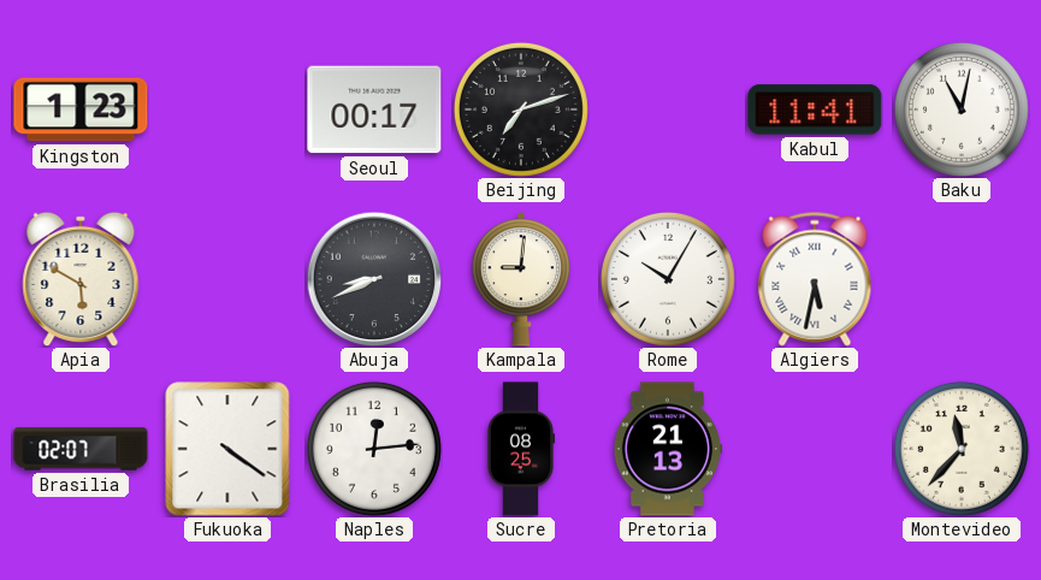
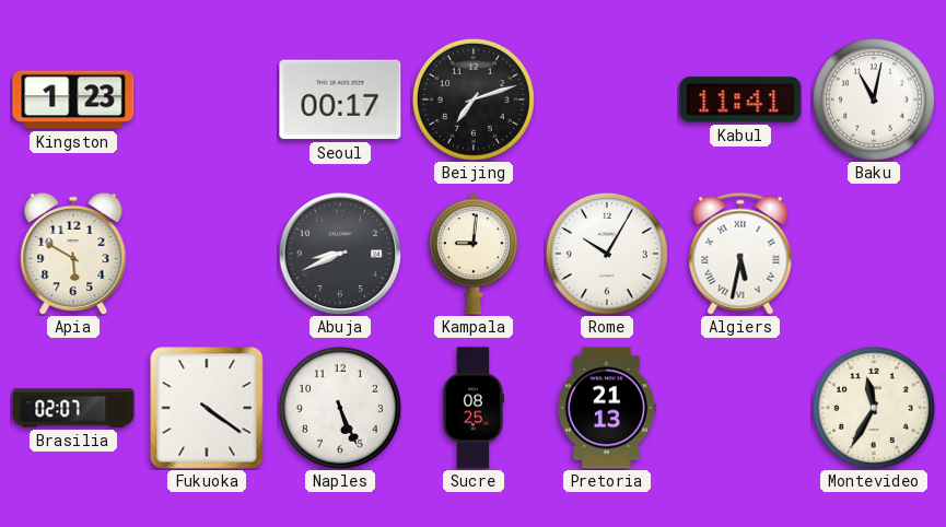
Naples: 12:14 -> 5:26
Montevideo: 11:37 -> 11:35
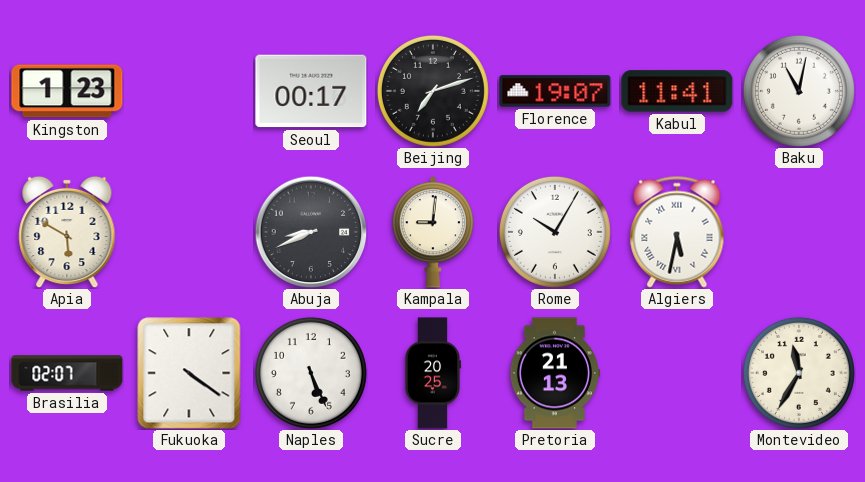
Florence: none -> 19:07
Sucre: 08:25 -> 20:25
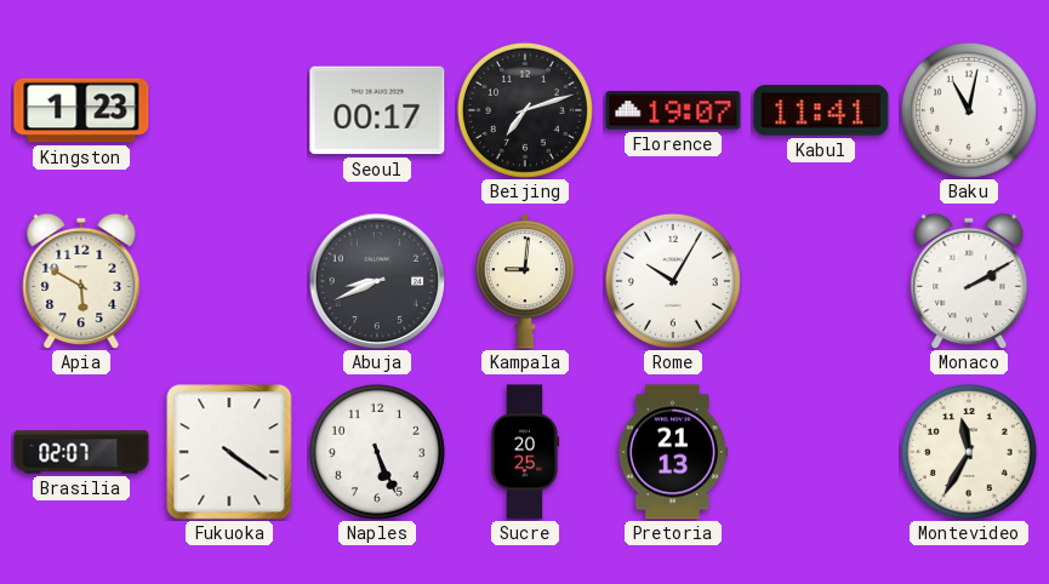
Algiers: 5:32 -> none
Monaco: none -> 2:10
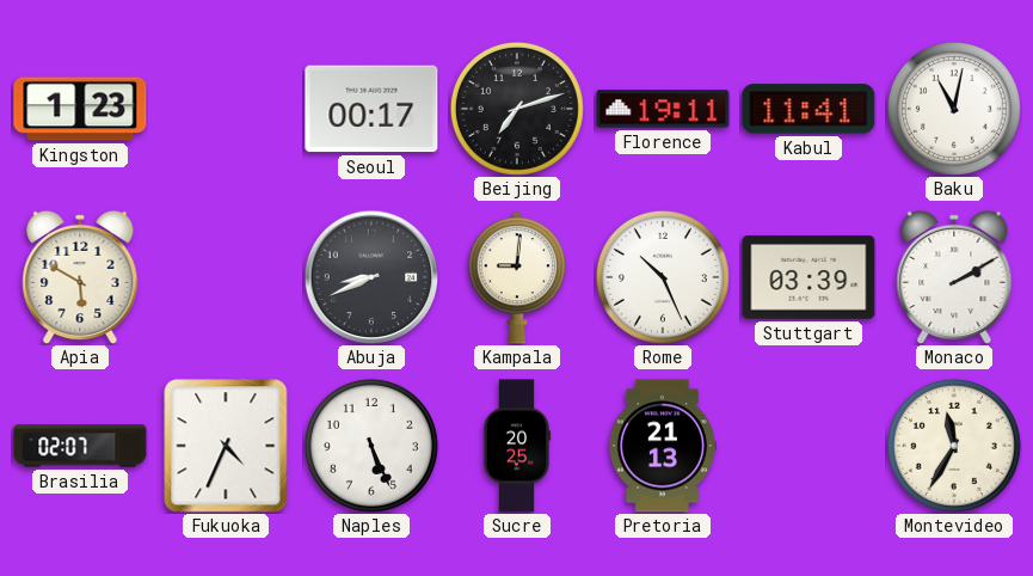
Florence: 19:07 -> 19:11
Rome: 10:05 -> 10:26
Stuttgart: none -> 03:39
Fukuoka: 4:21 -> 4:34
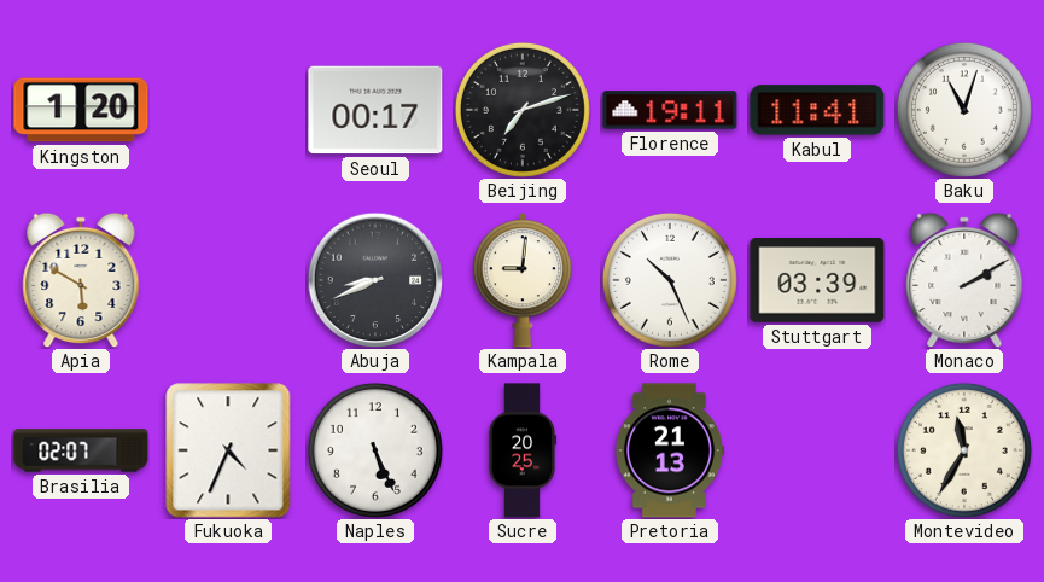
Kingston: 1:23 -> 1:20
Baku: 11:02 -> 11:03
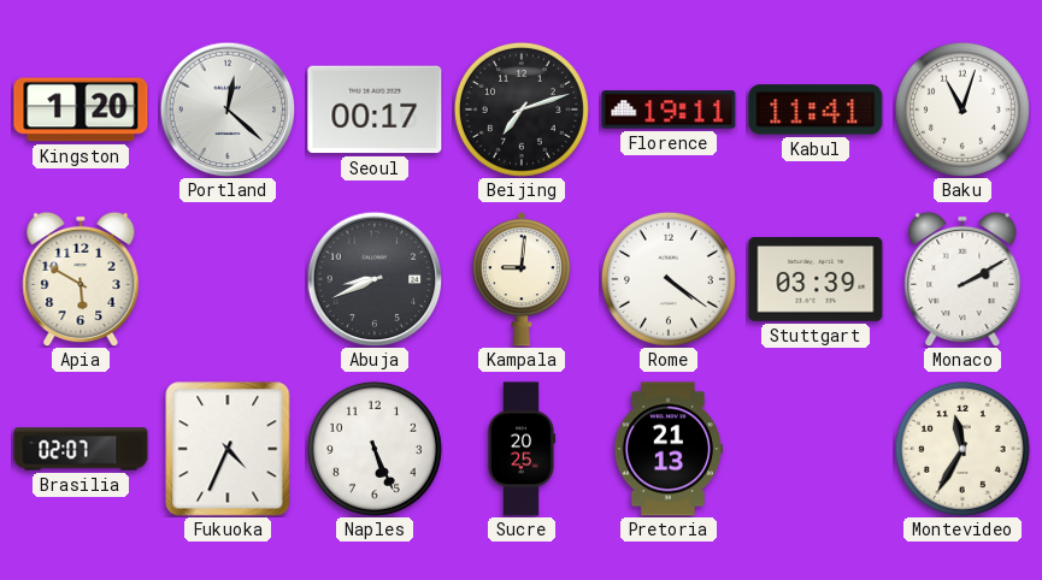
Portland: none -> 12:22
Rome: 10:26 -> 4:21
